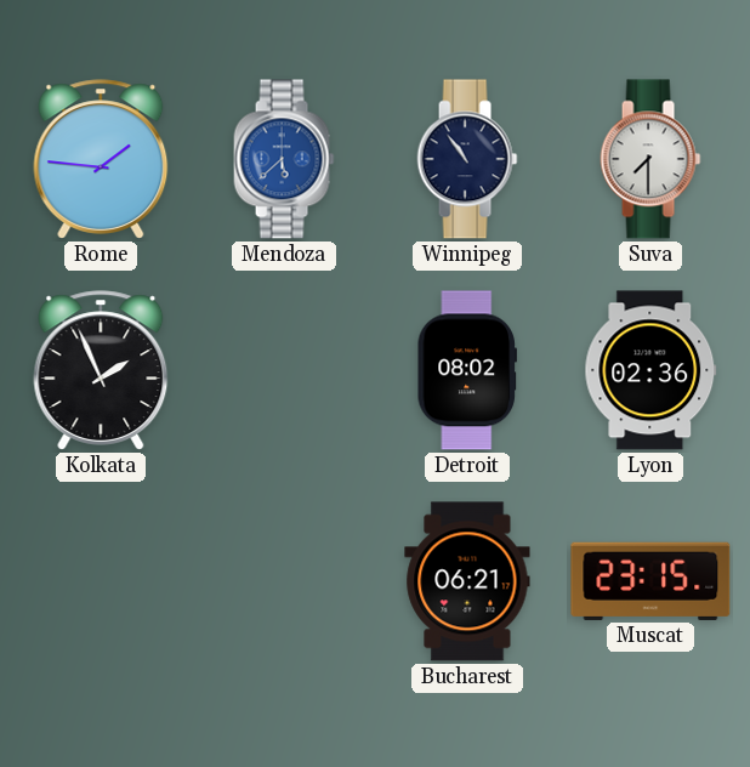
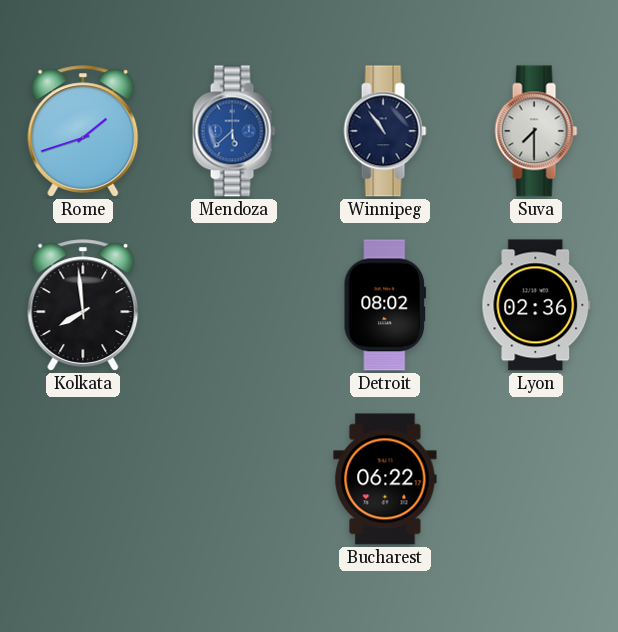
Rome: 1:46 -> 1:42
Kolkata: 1:56 -> 7:59
Bucharest: 06:21 -> 06:22
Muscat: 23:15 -> none
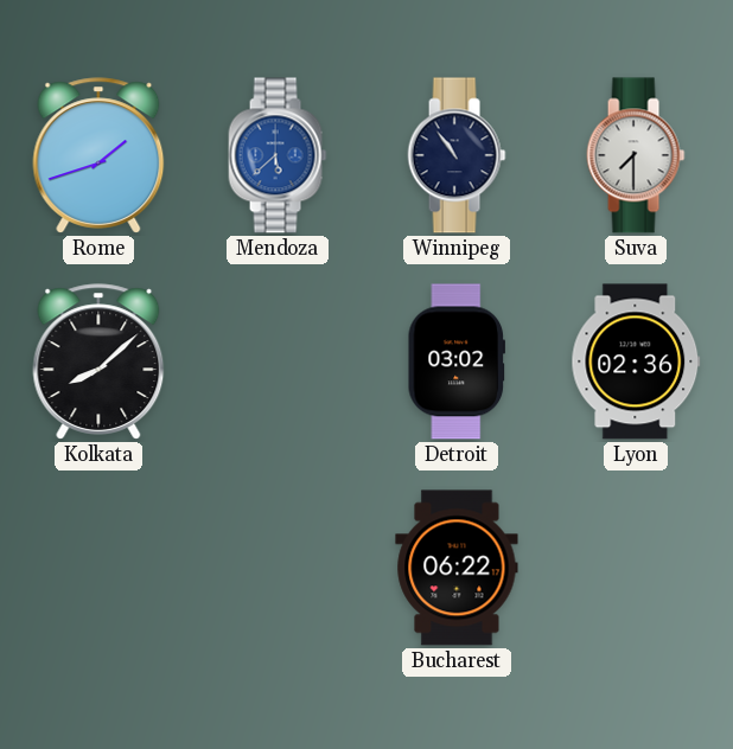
Kolkata: 7:59 -> 8:08
Detroit: 08:02 -> 03:02
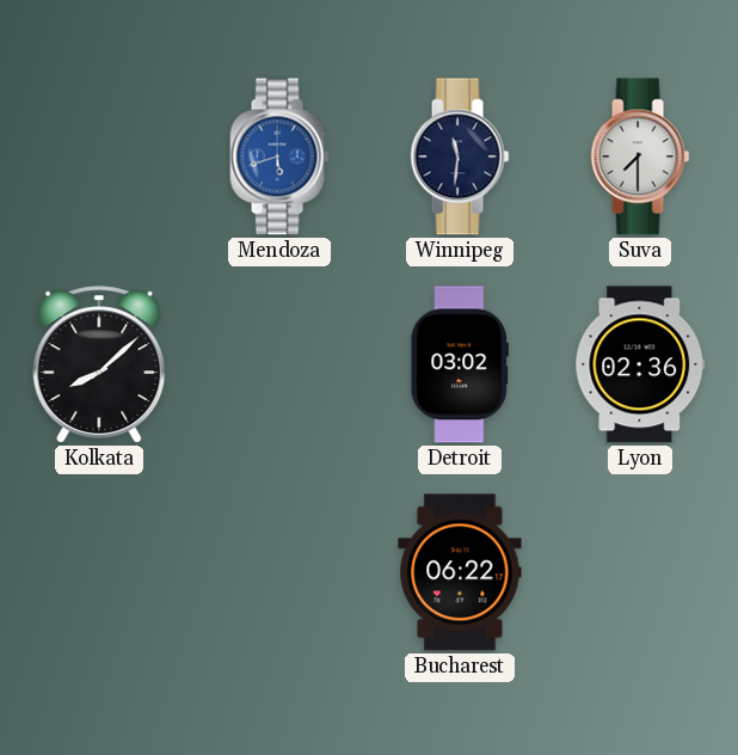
Rome: 1:42 -> none
Mendoza: 5:38 -> 5:42
Winnipeg: 10:54 -> 11:31
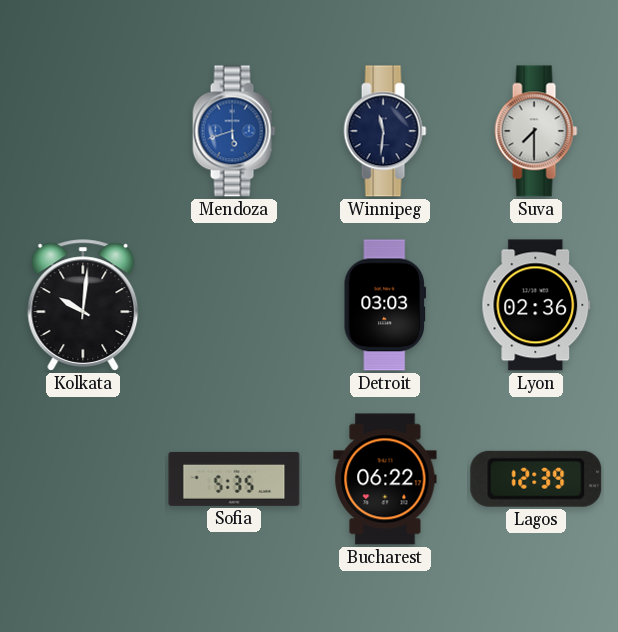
Kolkata: 8:08 -> 10:01
Detroit: 03:02 -> 03:03
Sofia: none -> 5:35
Lagos: none -> 12:39
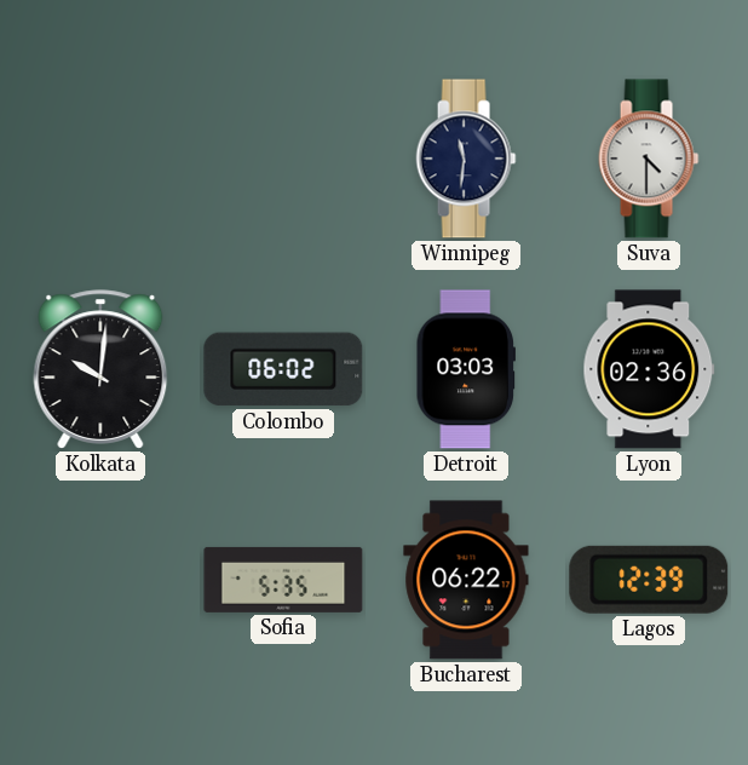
Mendoza: 5:42 -> none
Suva: 7:30 -> 4:30
Colombo: none -> 06:02
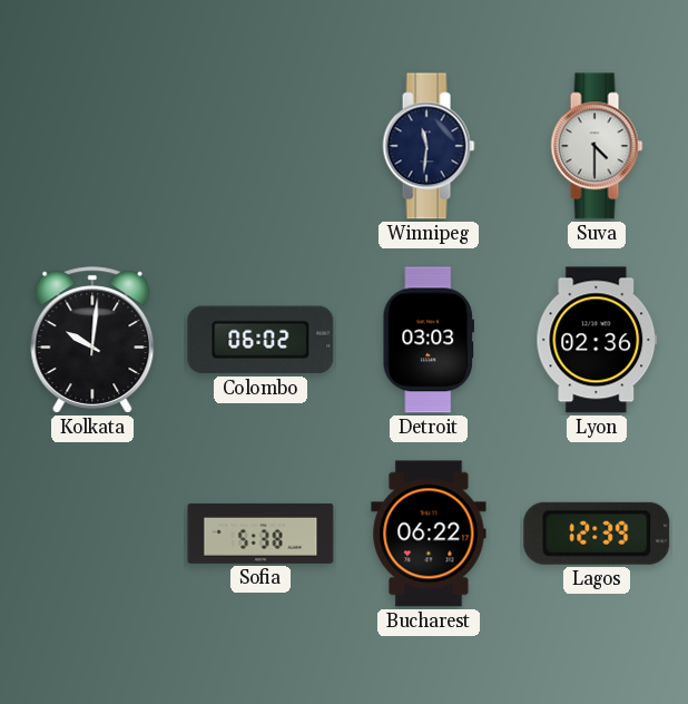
Sofia: 5:35 -> 5:38
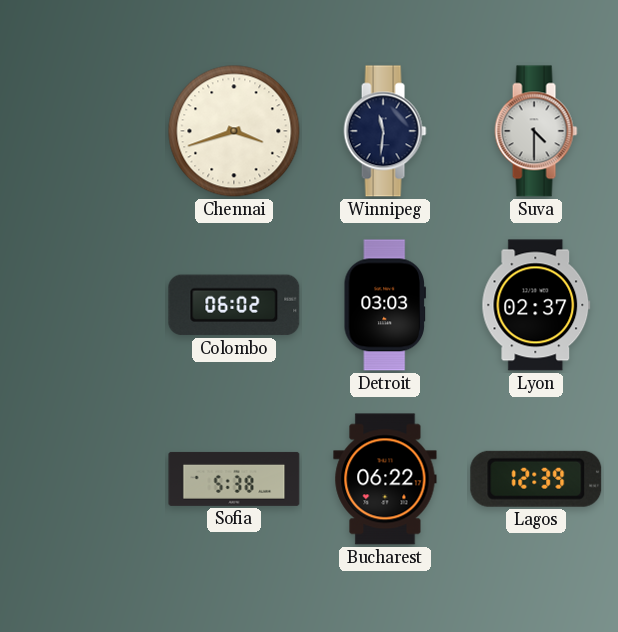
Chennai: none -> 3:42
Kolkata: 10:01 -> none
Lyon: 02:36 -> 02:37
